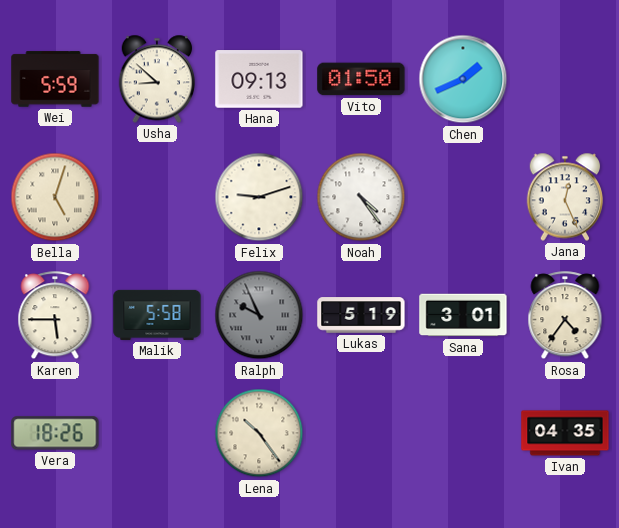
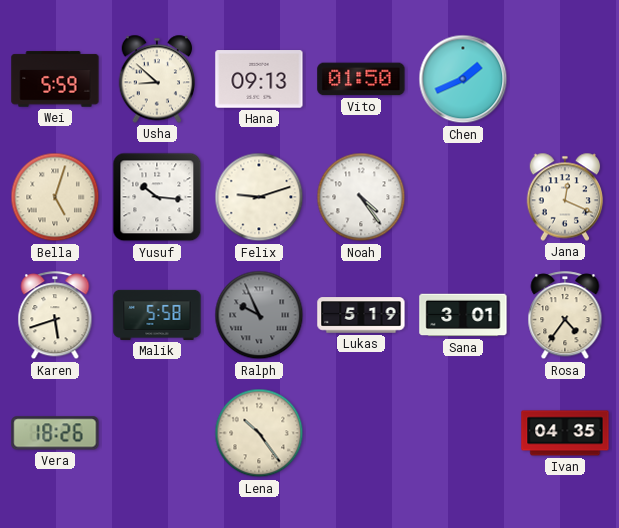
Yusuf: none -> 10:16
Jana: 12:26 -> 12:19
Karen: 5:45 -> 5:42
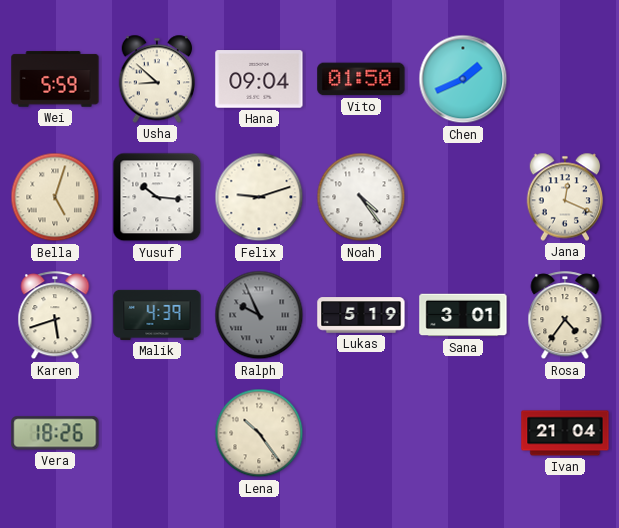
Hana: 09:13 -> 09:04
Malik: 5:58 -> 4:39
Ivan: 04:35 -> 21:04
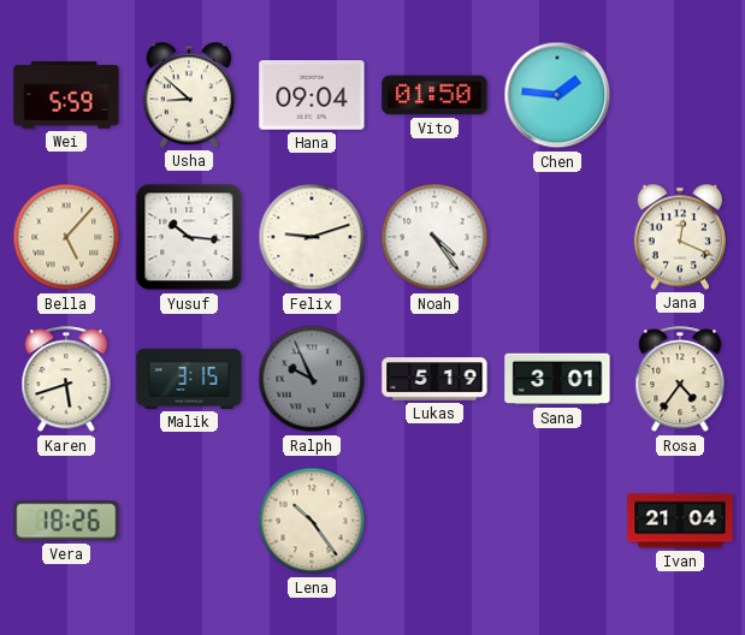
Chen: 1:41 -> 1:46
Bella: 5:03 -> 5:07
Malik: 4:39 -> 3:15
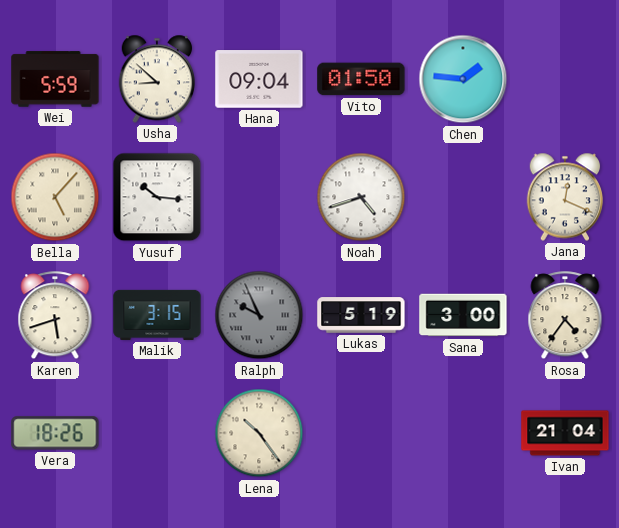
Felix: 9:12 -> none
Noah: 4:24 -> 4:42
Sana: 3:01 -> 3:00
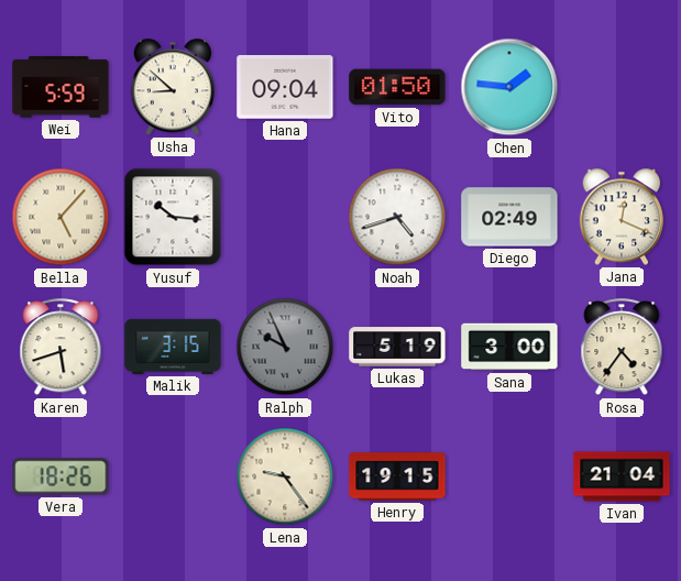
Diego: none -> 02:49
Lena: 10:24 -> 9:24
Henry: none -> 19:15
